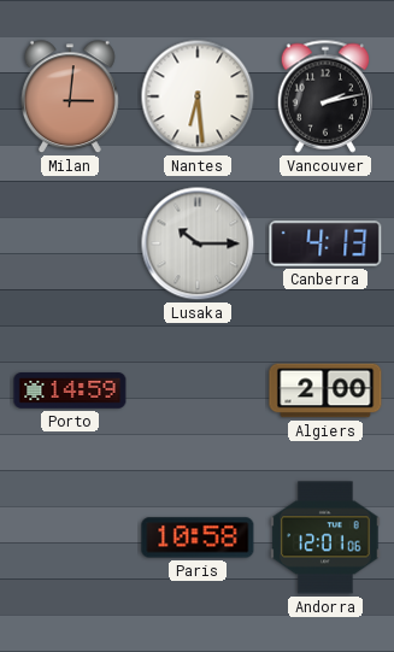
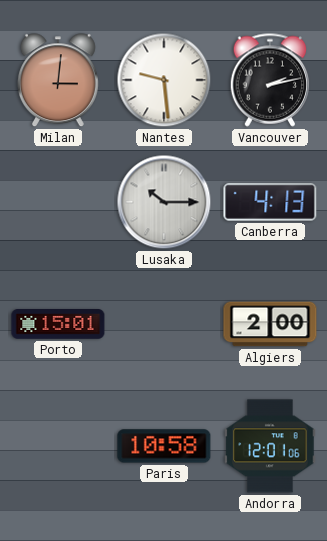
Nantes: 6:29 -> 9:29
Porto: 14:59 -> 15:01
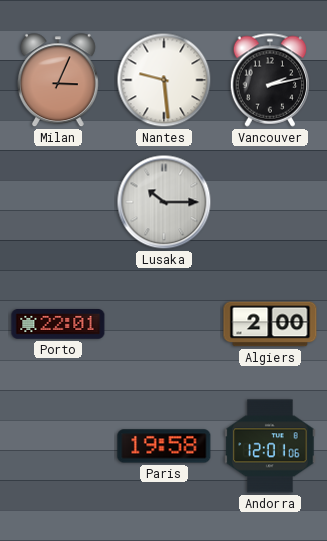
Milan: 3:01 -> 3:04
Canberra: 4:13 -> none
Porto: 15:01 -> 22:01
Paris: 10:58 -> 19:58
